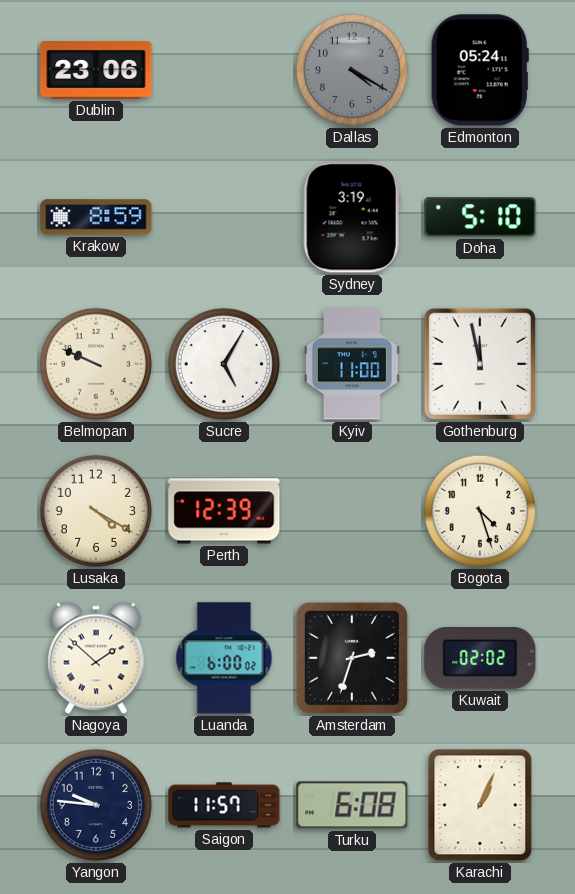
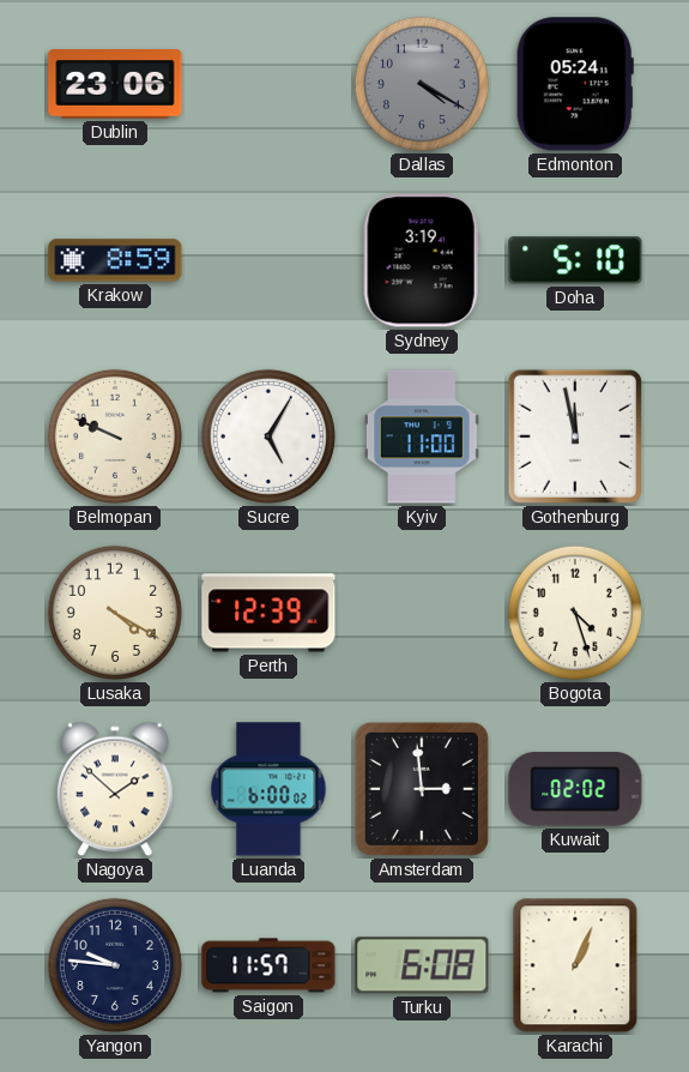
Amsterdam: 2:33 -> 2:59
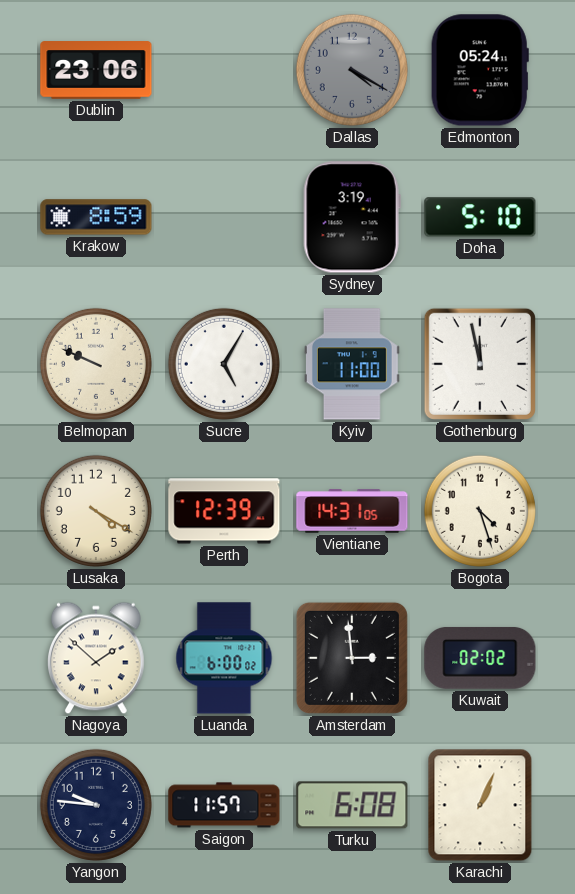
Vientiane: none -> 14:31
